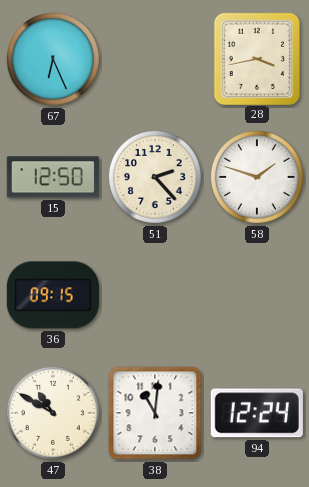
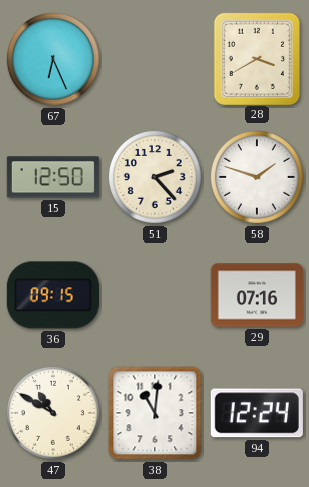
28: 3:43 -> 3:40
29: none -> 07:16
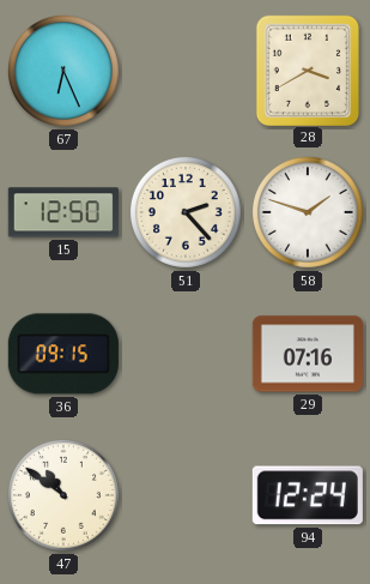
47: 10:50 -> 10:51
38: 11:01 -> none
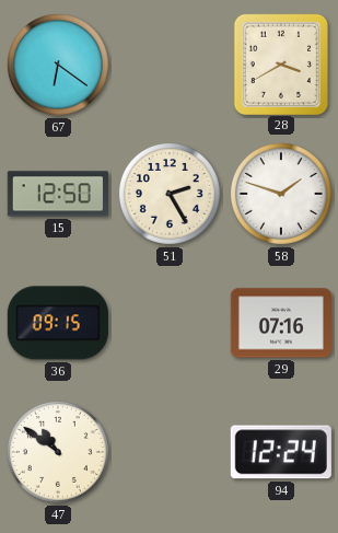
67: 6:26 -> 6:21
51: 2:23 -> 2:25
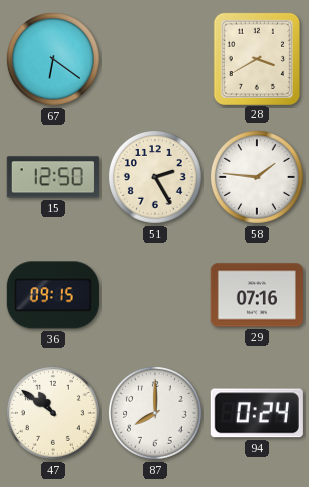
58: 1:48 -> 1:46
87: none -> 8:00
94: 12:24 -> 0:24
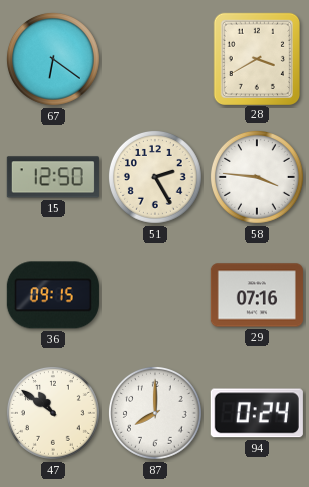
58: 1:46 -> 3:46
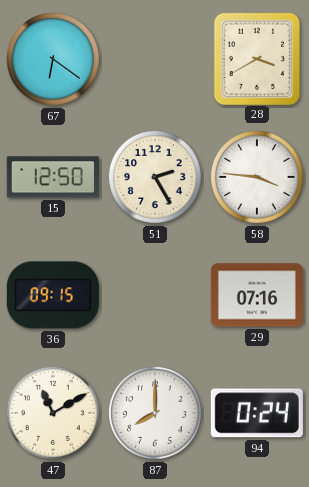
47: 10:51 -> 11:10
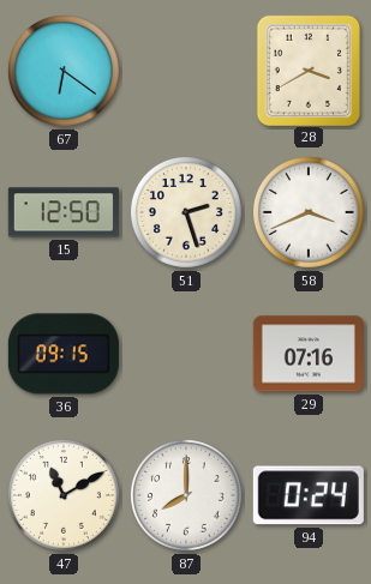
51: 2:25 -> 2:27
58: 3:46 -> 3:41
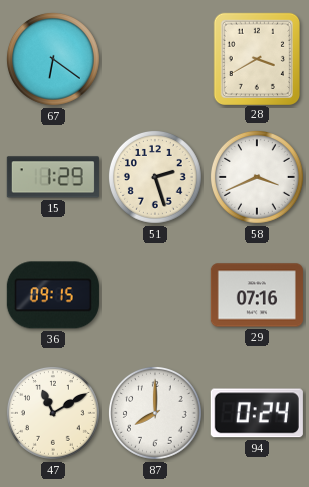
15: 12:50 -> 1:29
